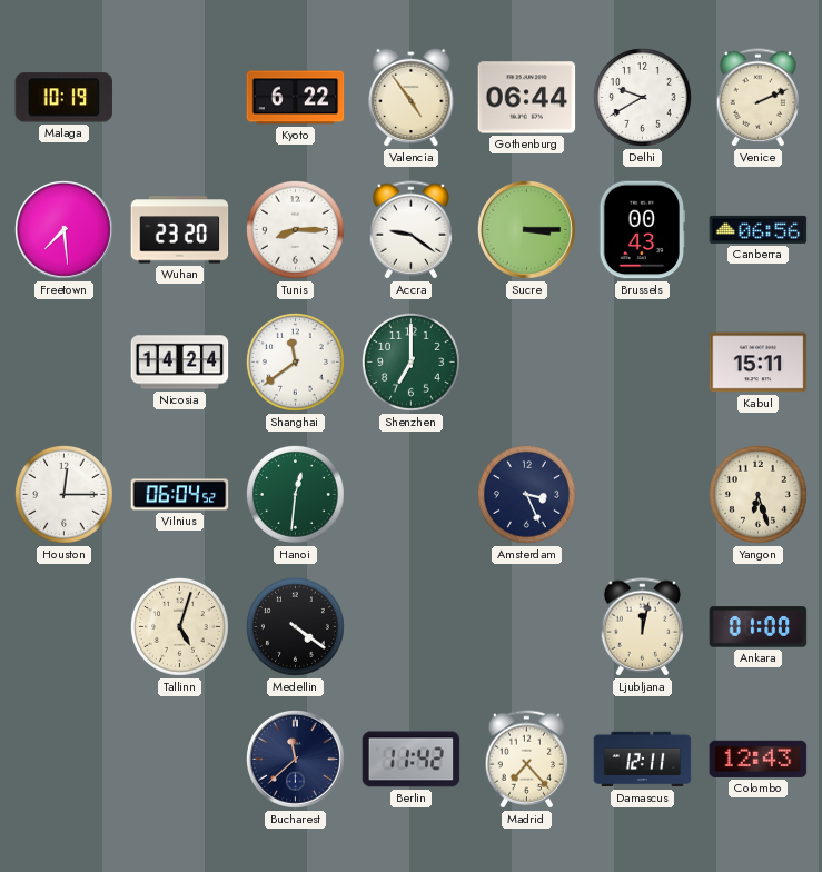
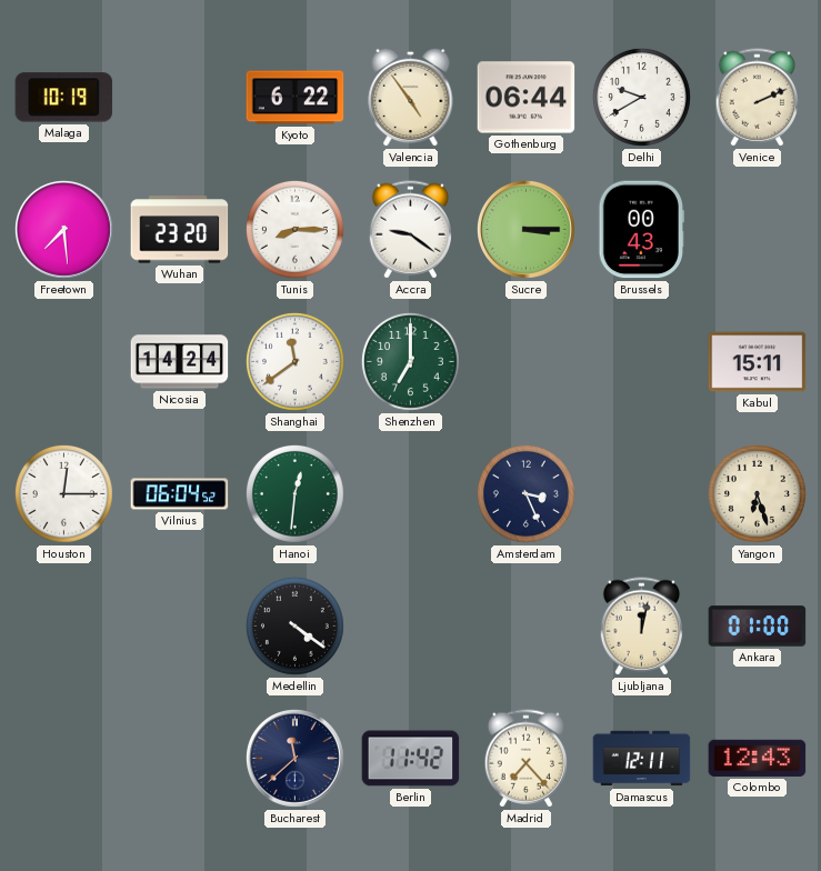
Canberra: 06:56 -> none
Tallinn: 5:03 -> none
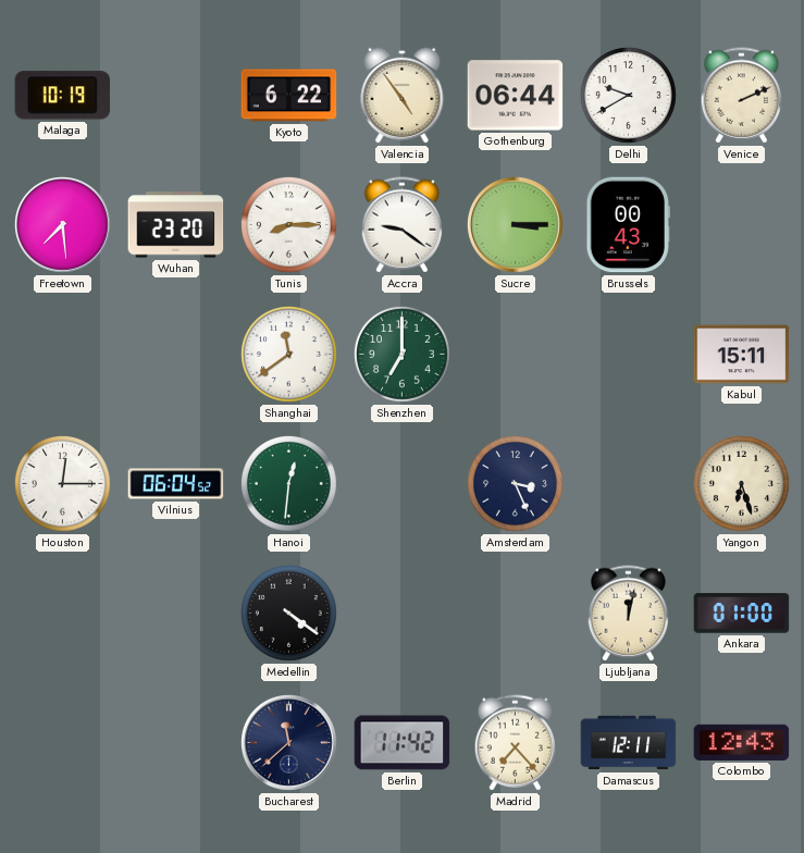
Nicosia: 14:24 -> none
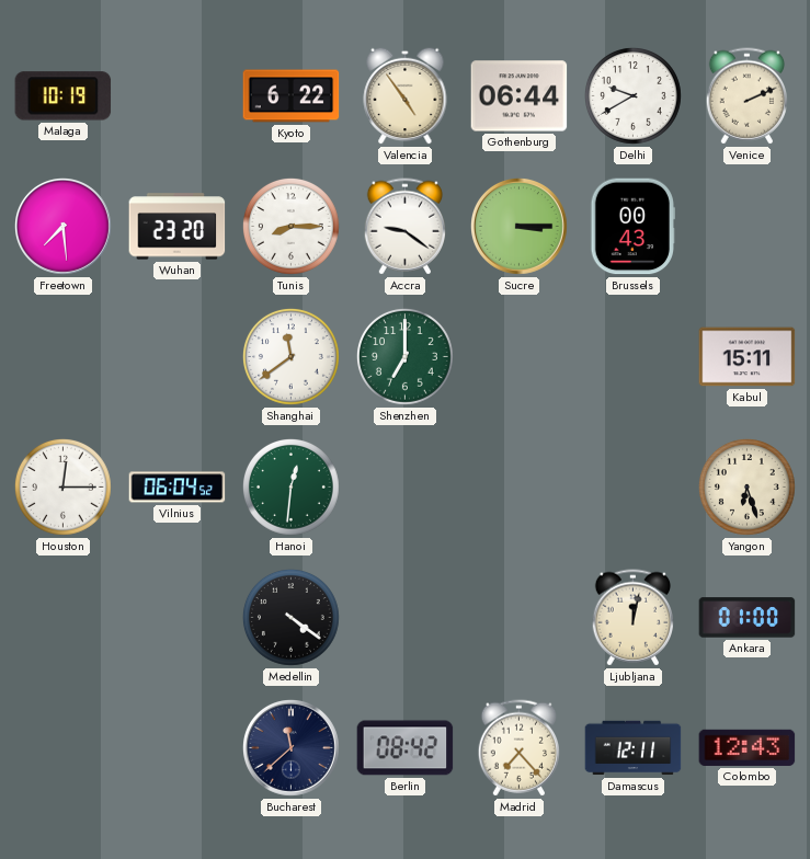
Amsterdam: 3:26 -> none
Berlin: 11:42 -> 08:42
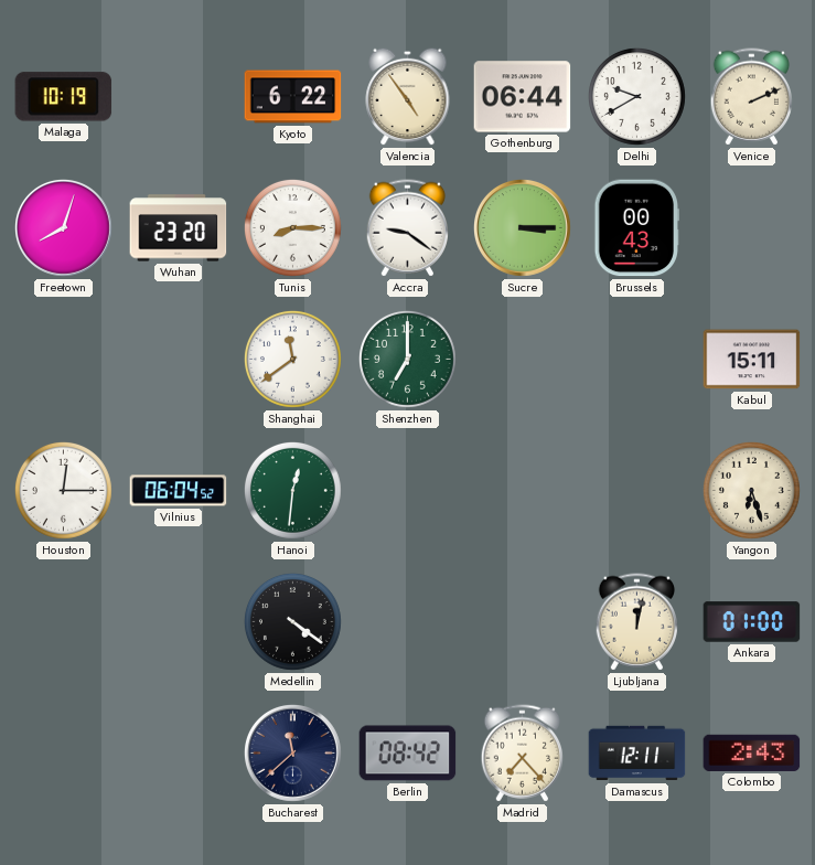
Freetown: 7:29 -> 8:03
Colombo: 12:43 -> 2:43
